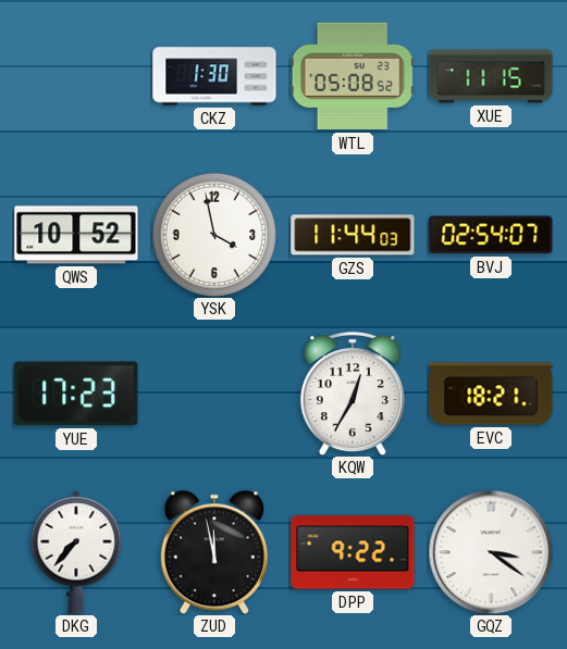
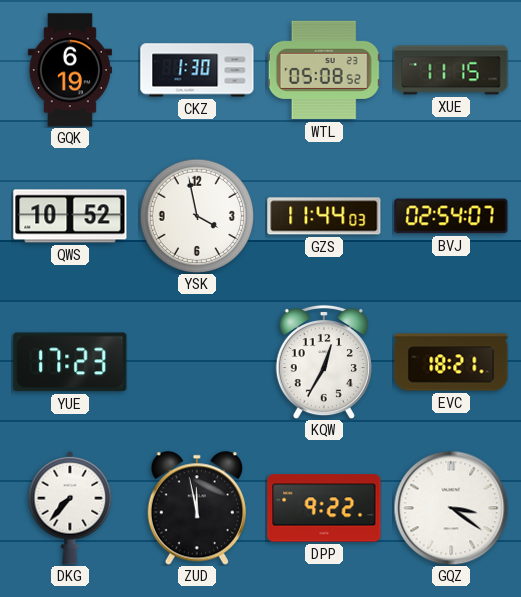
GQK: none -> 6:19
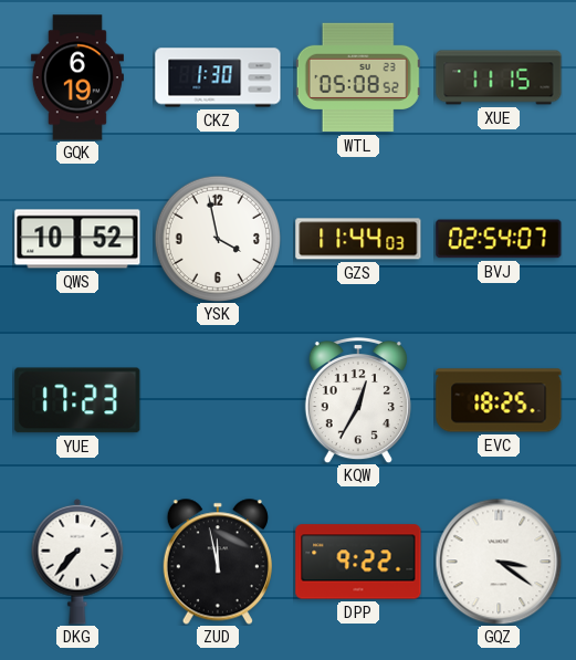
EVC: 18:21 -> 18:25
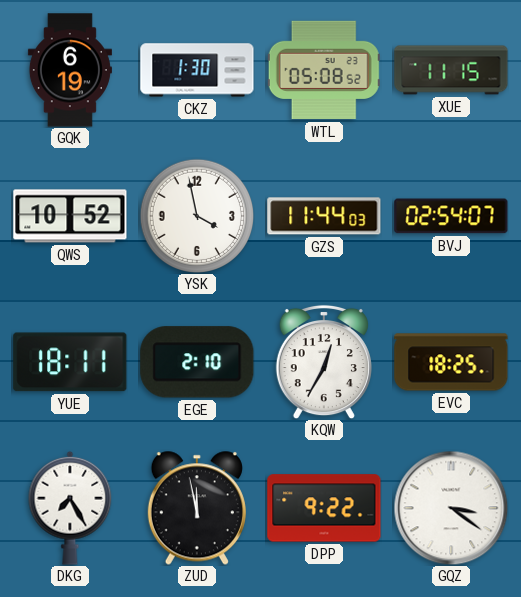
YUE: 17:23 -> 18:11
EGE: none -> 2:10
DKG: 7:37 -> 7:25
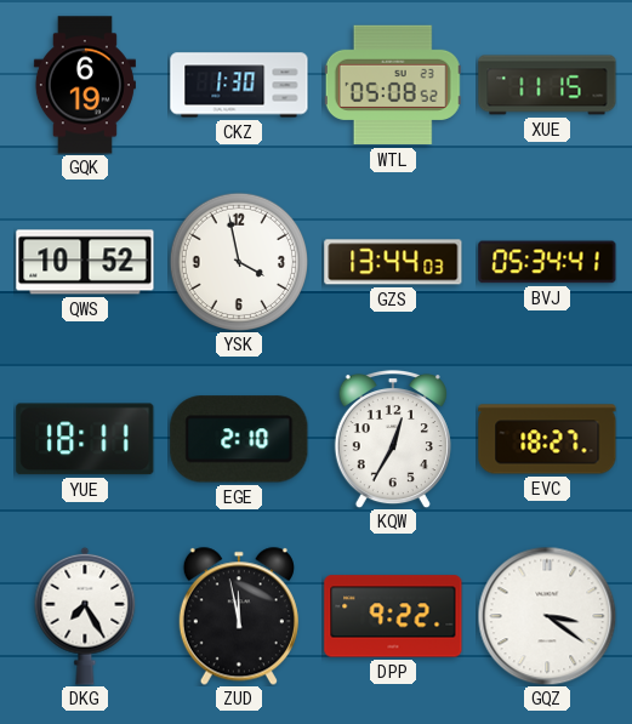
GZS: 11:44 -> 13:44
BVJ: 02:54 -> 05:34
EVC: 18:25 -> 18:27
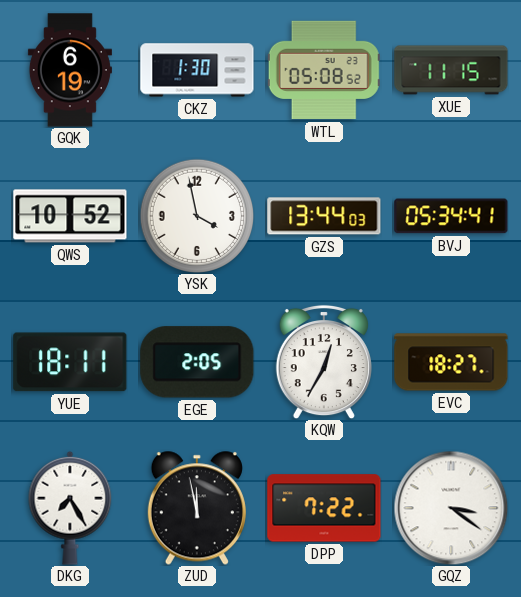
EGE: 2:10 -> 2:05
DPP: 9:22 -> 7:22
